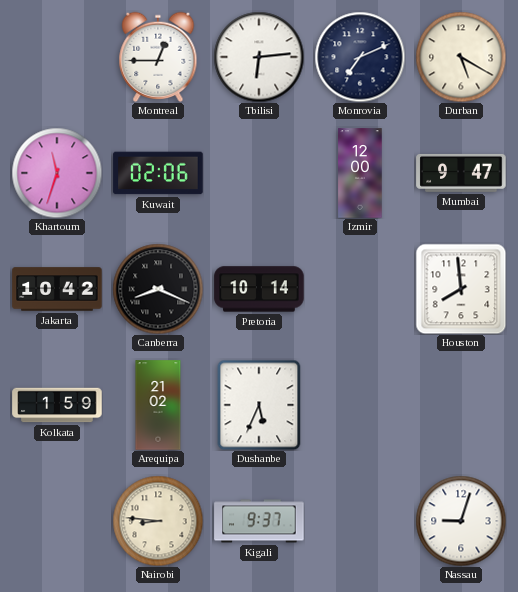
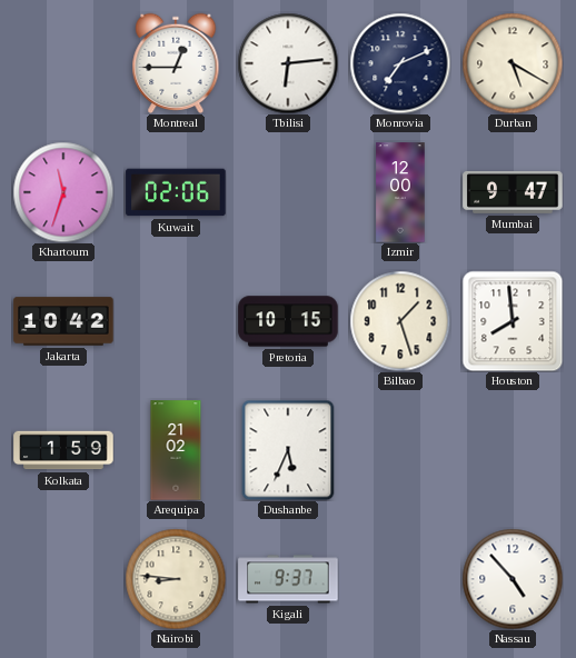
Canberra: 8:19 -> none
Pretoria: 10:14 -> 10:15
Bilbao: none -> 1:27
Nassau: 9:03 -> 4:53
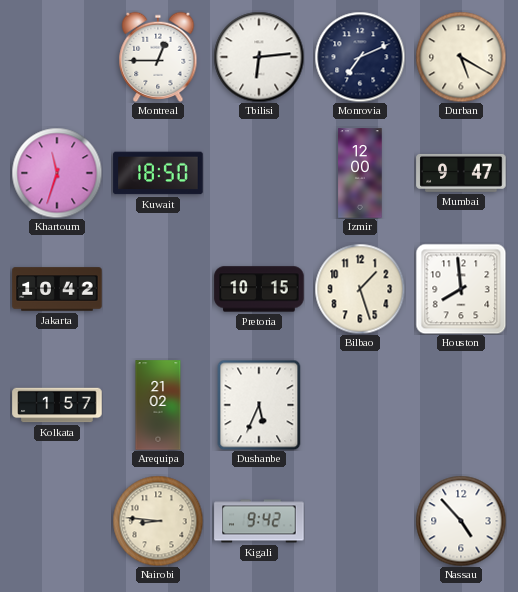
Kuwait: 02:06 -> 18:50
Kolkata: 1:59 -> 1:57
Kigali: 9:37 -> 9:42
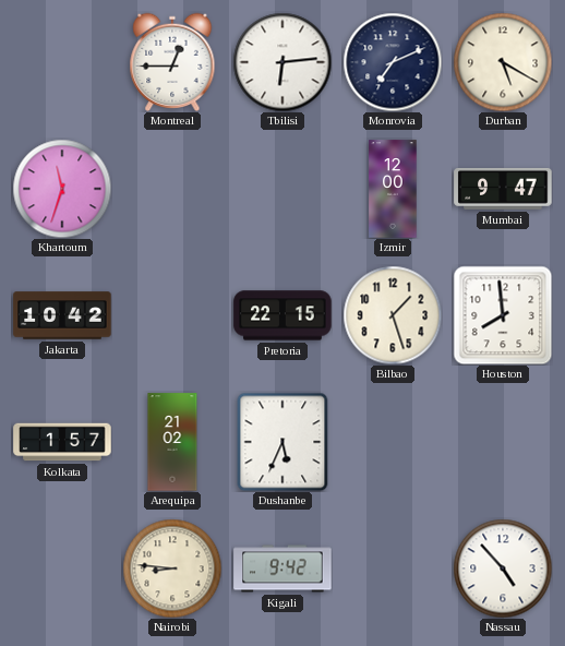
Kuwait: 18:50 -> none
Pretoria: 10:15 -> 22:15
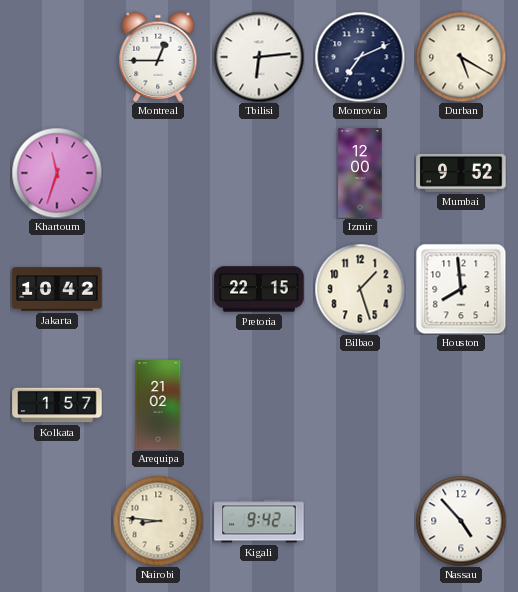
Mumbai: 9:47 -> 9:52
Dushanbe: 5:34 -> none
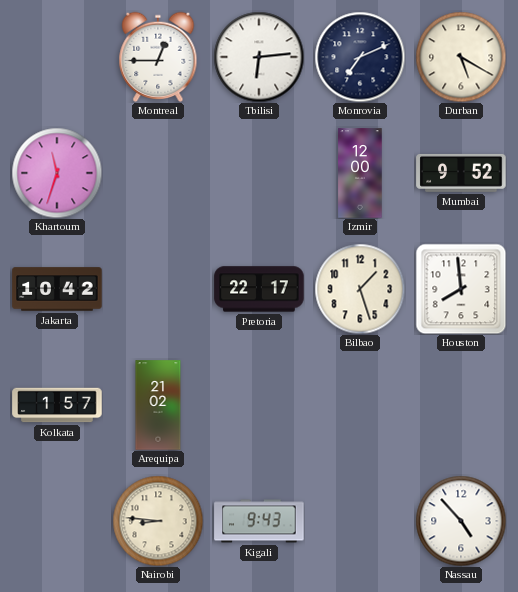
Pretoria: 22:15 -> 22:17
Kigali: 9:42 -> 9:43
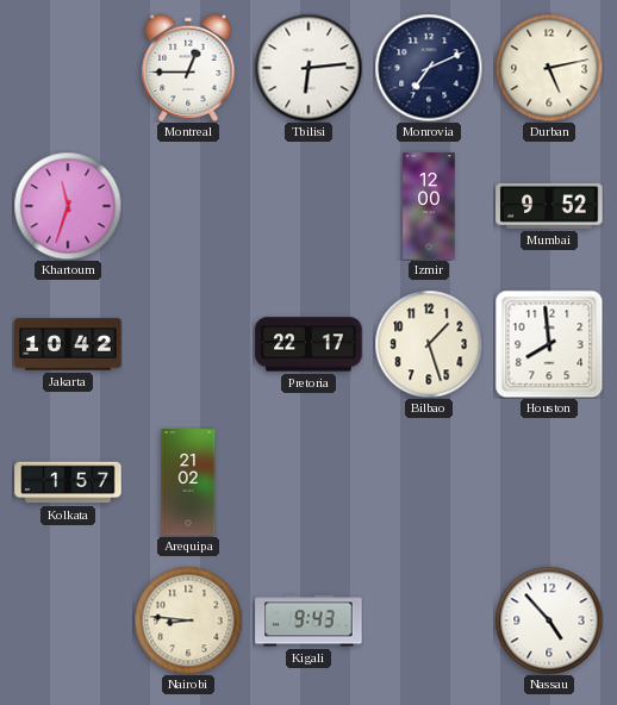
Durban: 5:20 -> 5:13
